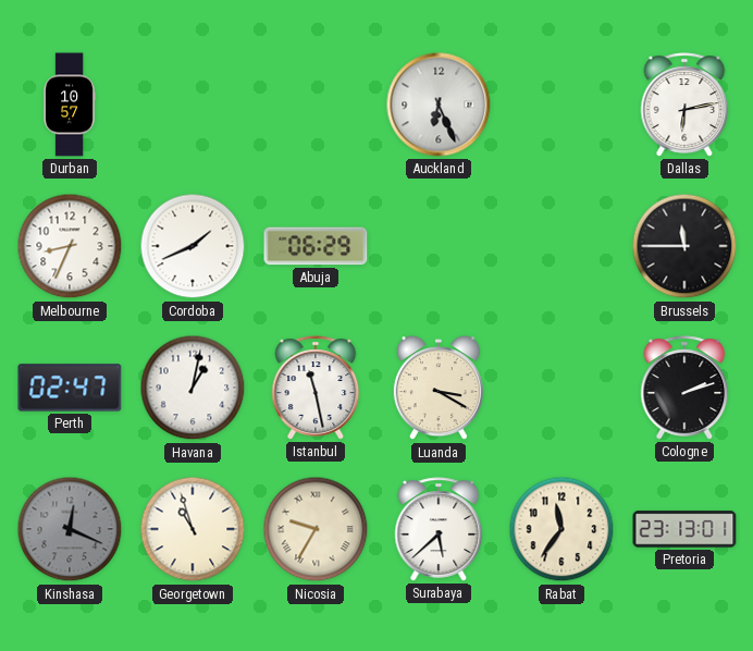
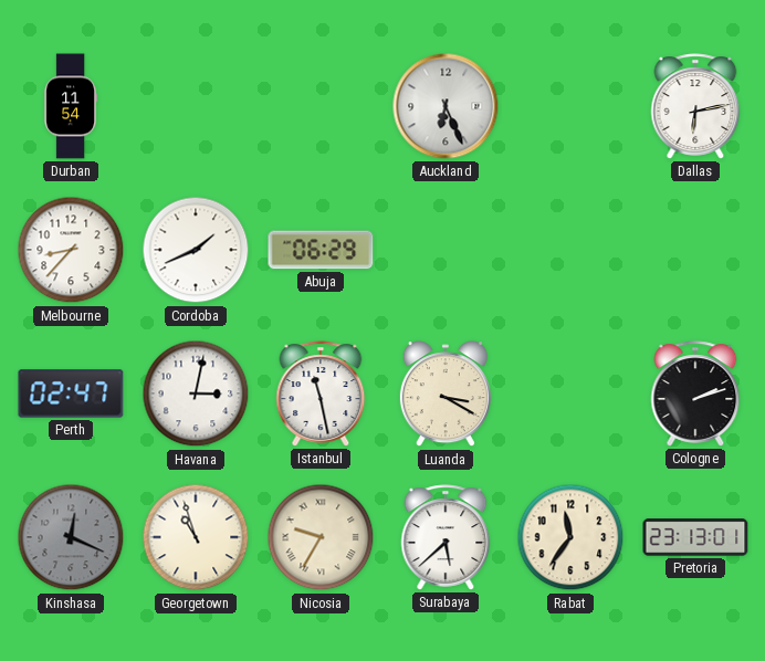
Durban: 10:57 -> 11:54
Melbourne: 8:34 -> 8:37
Brussels: 11:45 -> none
Havana: 1:02 -> 3:02
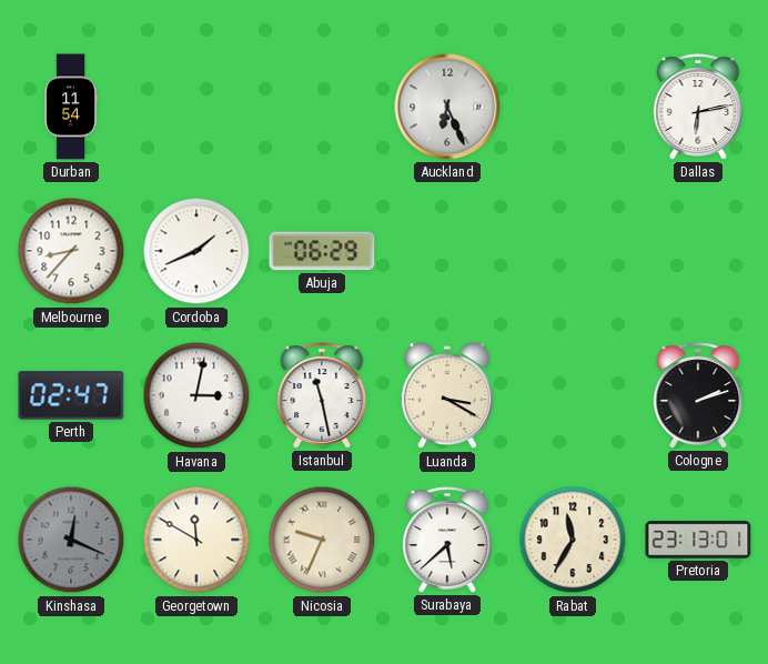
Georgetown: 10:57 -> 11:50
Nicosia: 9:35 -> 9:34
Rabat: 11:36 -> 11:35
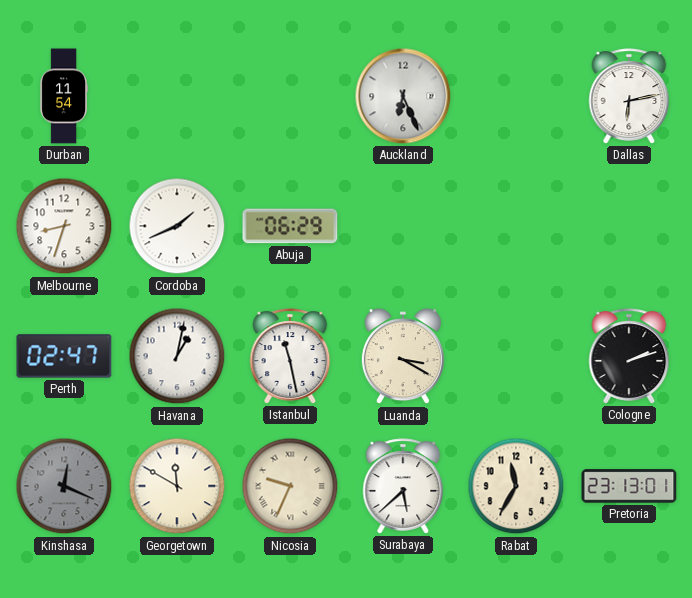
Melbourne: 8:37 -> 8:33
Havana: 3:02 -> 1:02
